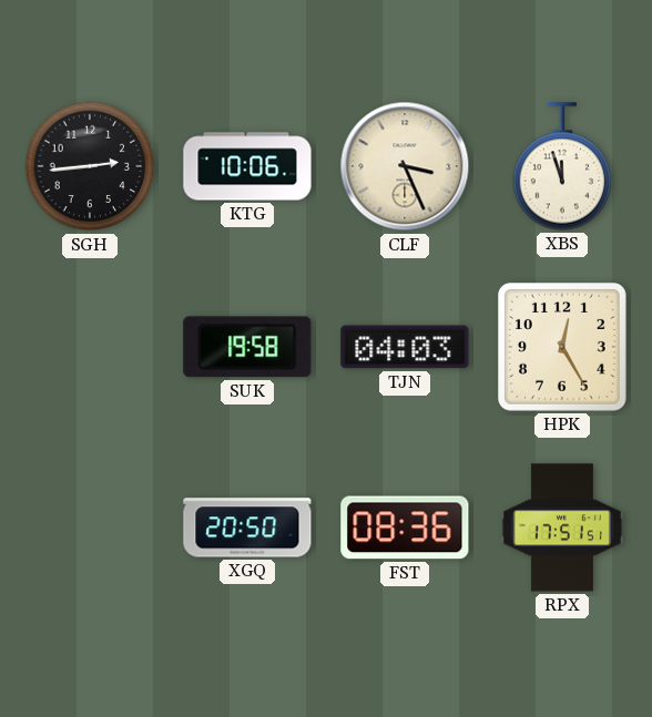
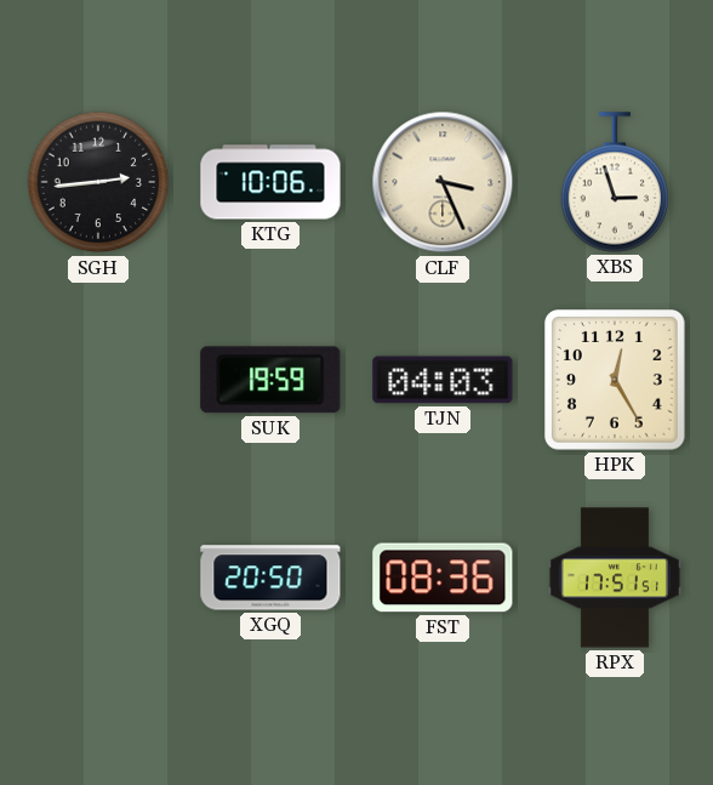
XBS: 11:57 -> 2:57
SUK: 19:58 -> 19:59
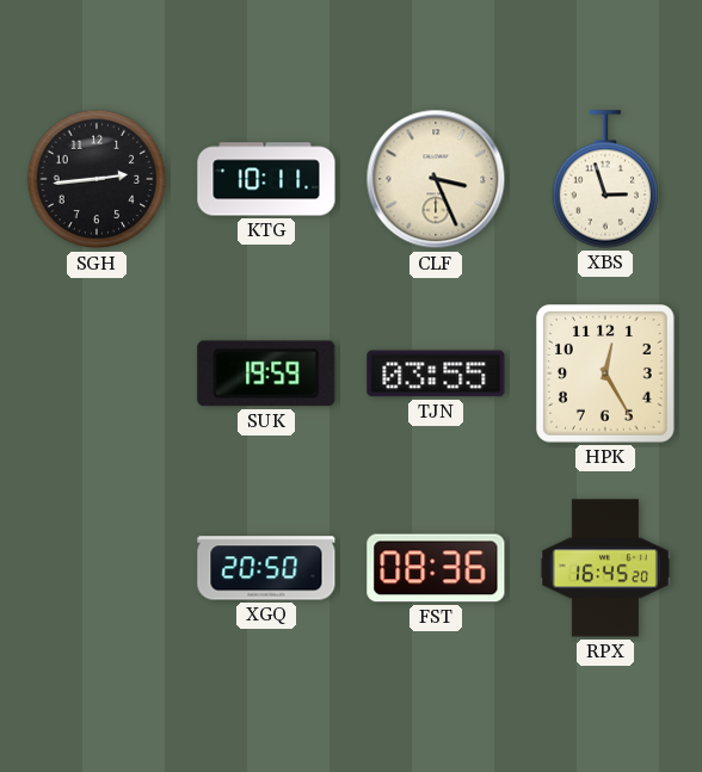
KTG: 10:06 -> 10:11
TJN: 04:03 -> 03:55
RPX: 17:51 -> 16:45
